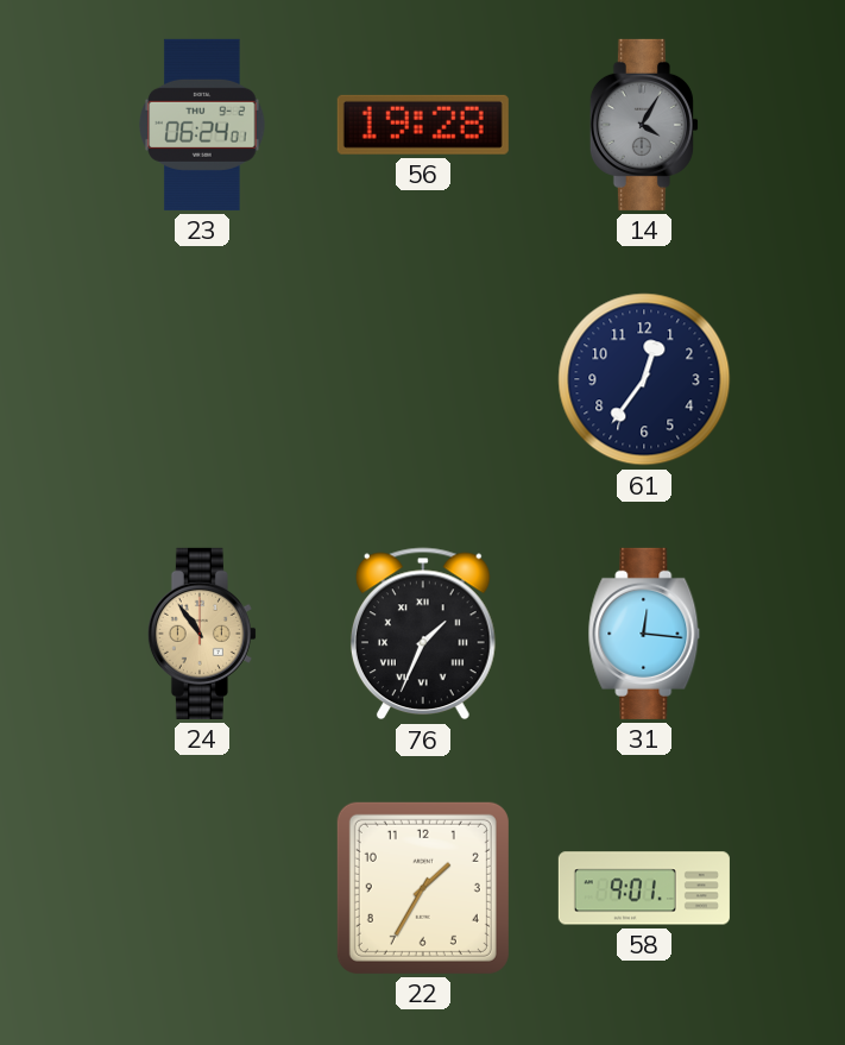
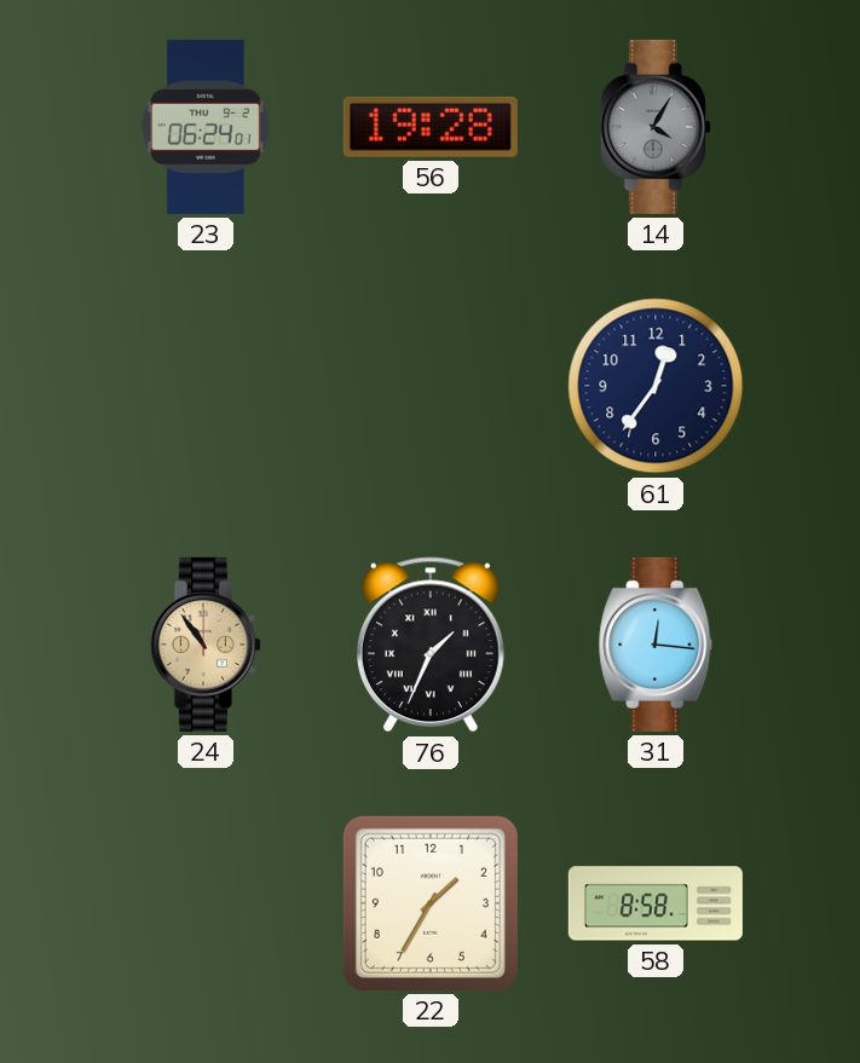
58: 9:01 -> 8:58
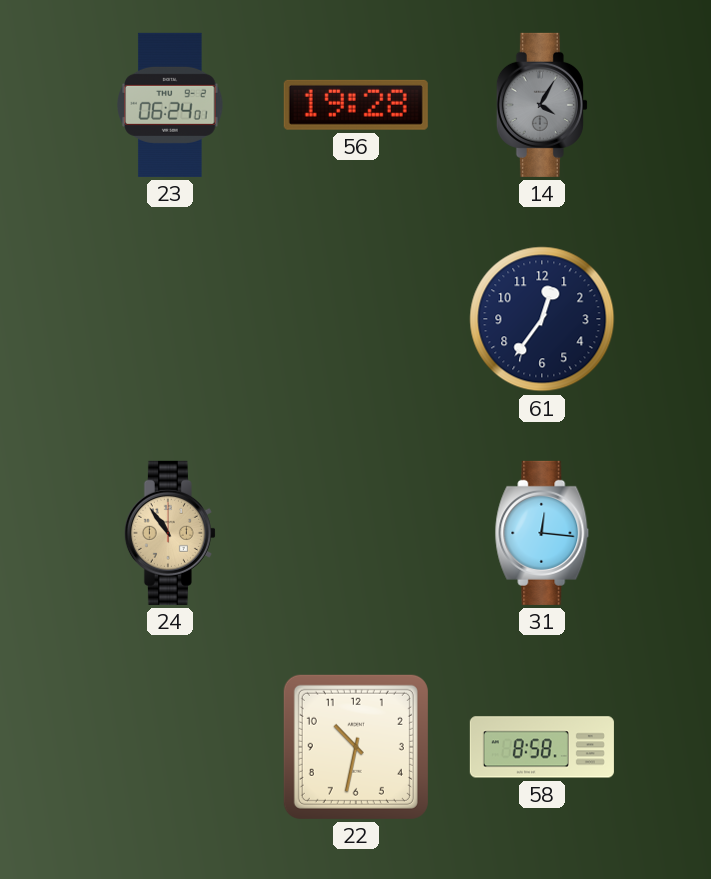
76: 1:34 -> none
22: 1:35 -> 10:32
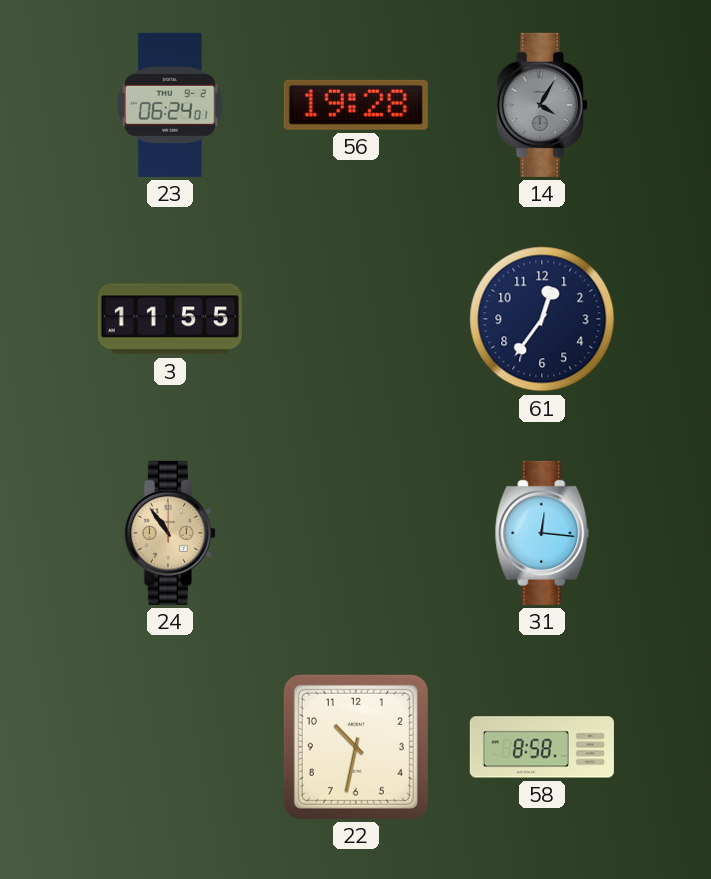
3: none -> 11:55
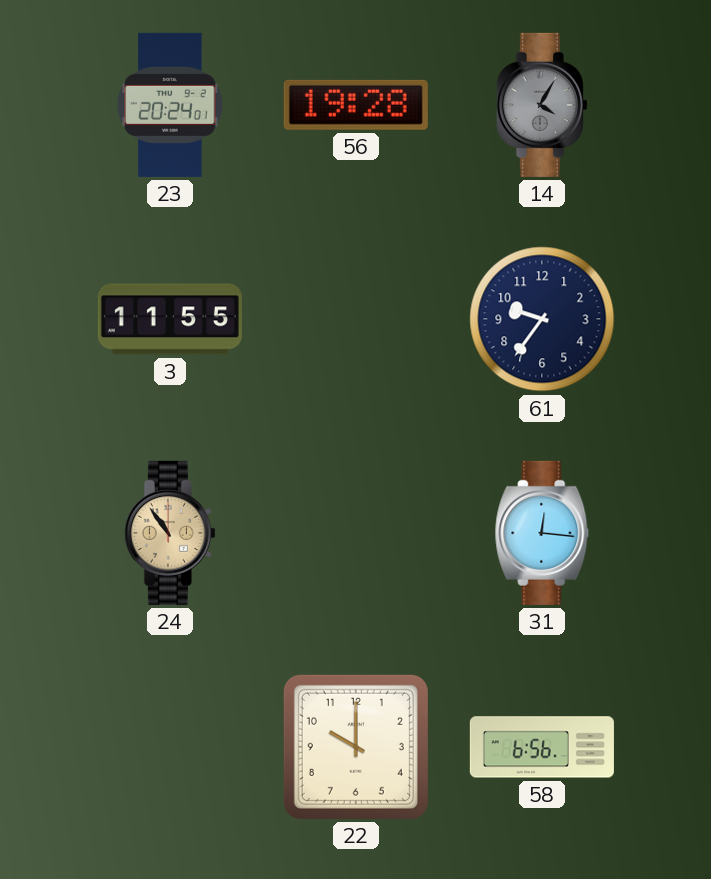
23: 06:24 -> 20:24
61: 12:36 -> 9:36
22: 10:32 -> 10:00
58: 8:58 -> 6:56
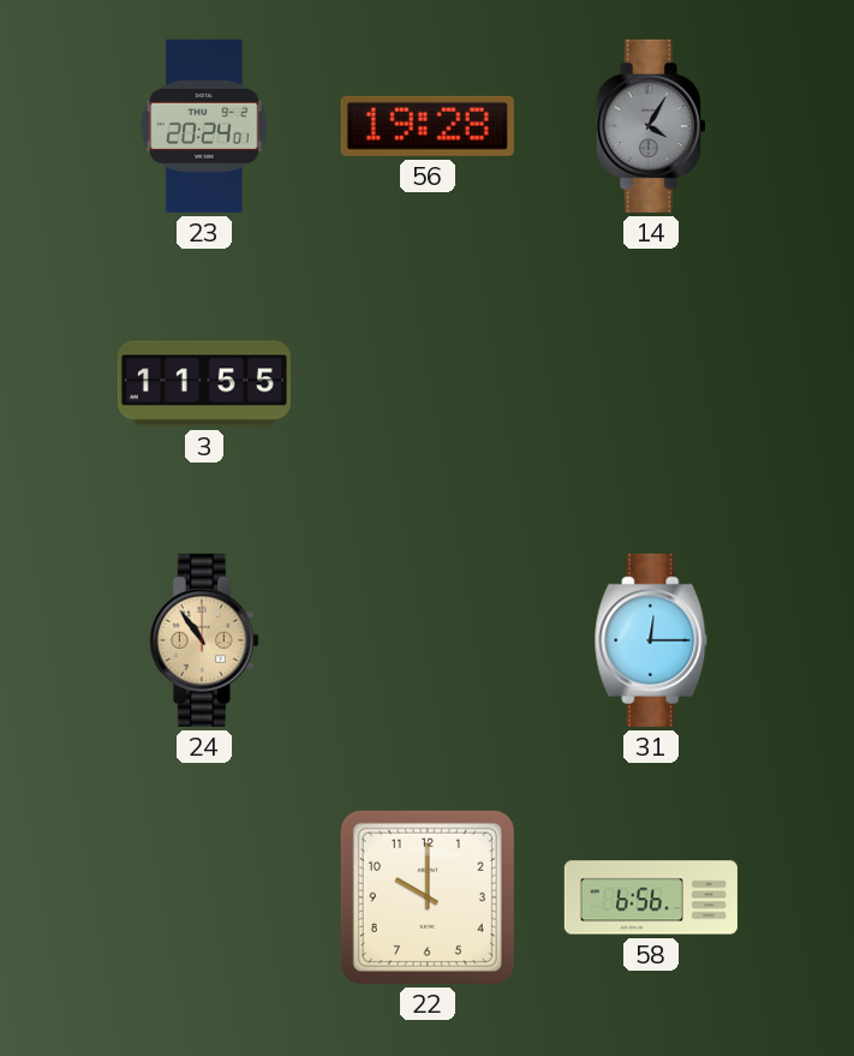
61: 9:36 -> none
31: 12:16 -> 12:15
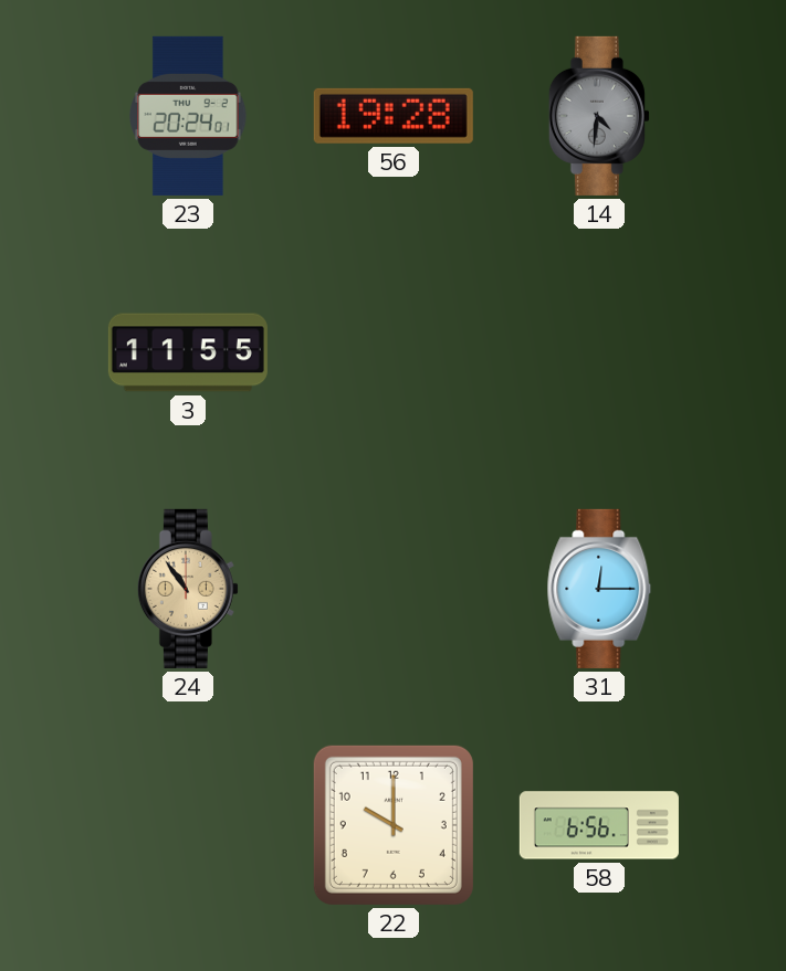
14: 4:05 -> 4:31
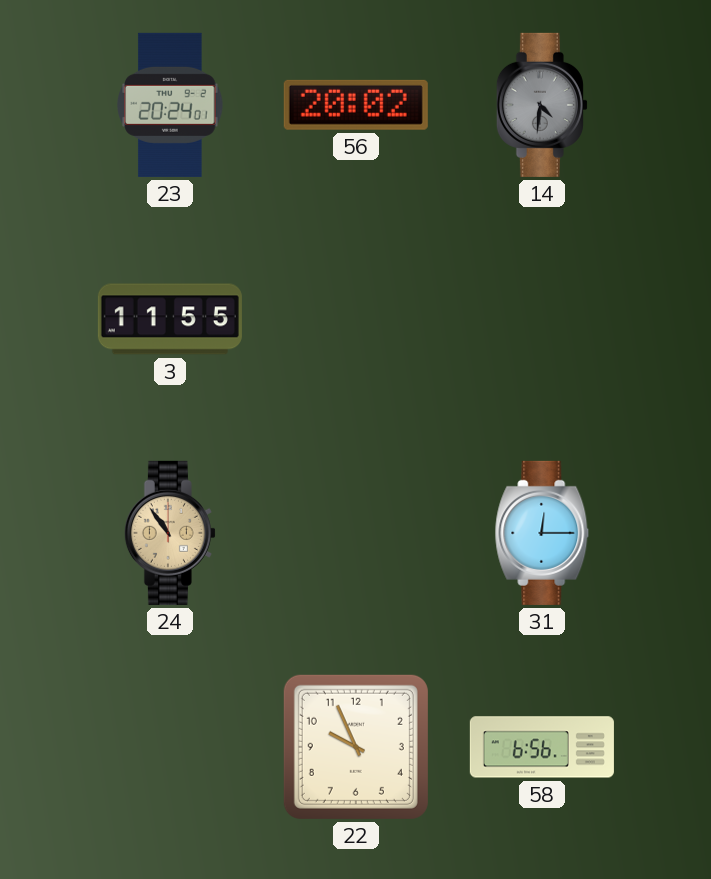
56: 19:28 -> 20:02
22: 10:00 -> 9:56
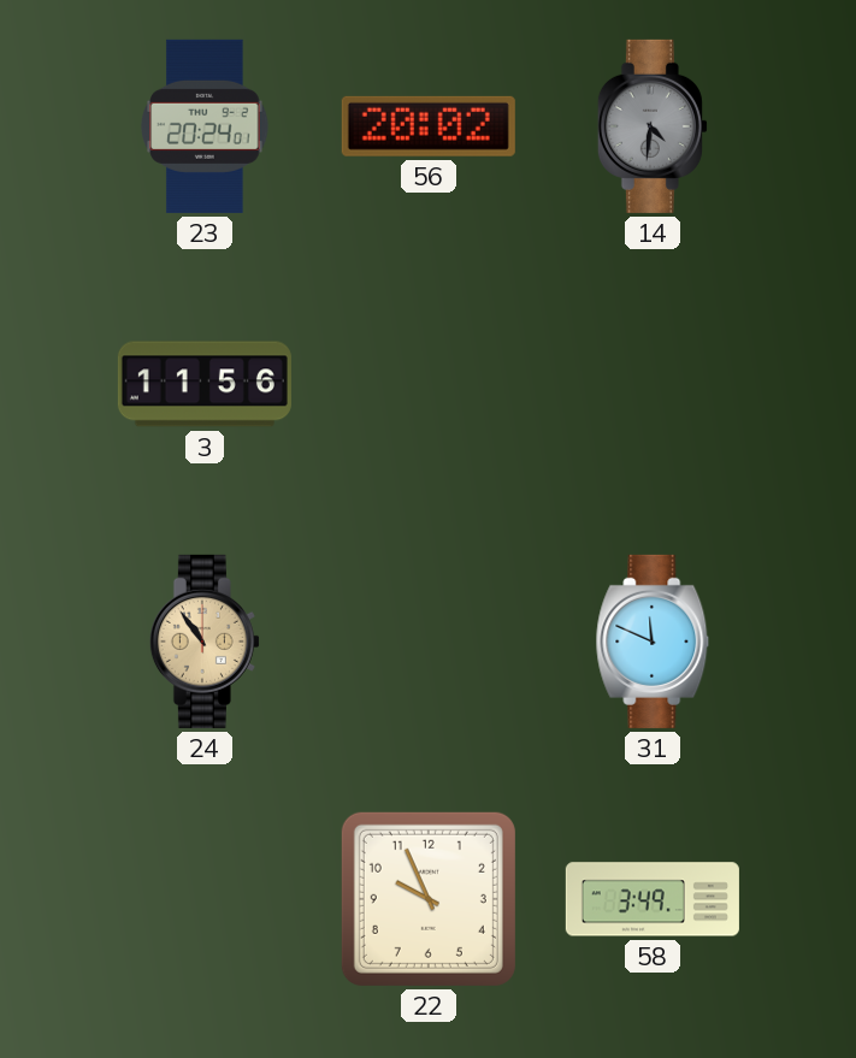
3: 11:55 -> 11:56
31: 12:15 -> 11:49
58: 6:56 -> 3:49
